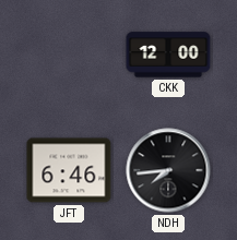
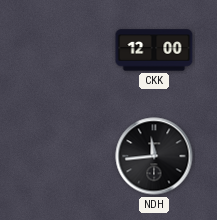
JFT: 6:46 -> none
NDH: 7:44 -> 11:44
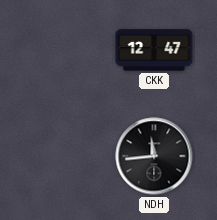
CKK: 12:00 -> 12:47
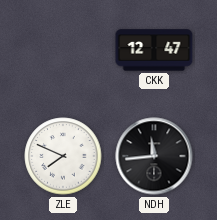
ZLE: none -> 7:49
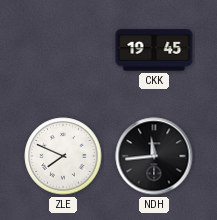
CKK: 12:47 -> 19:45
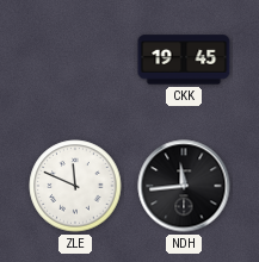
ZLE: 7:49 -> 11:49
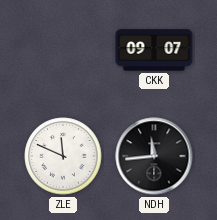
CKK: 19:45 -> 09:07
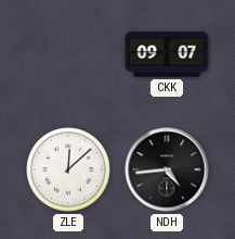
ZLE: 11:49 -> 12:08
NDH: 11:44 -> 4:44
